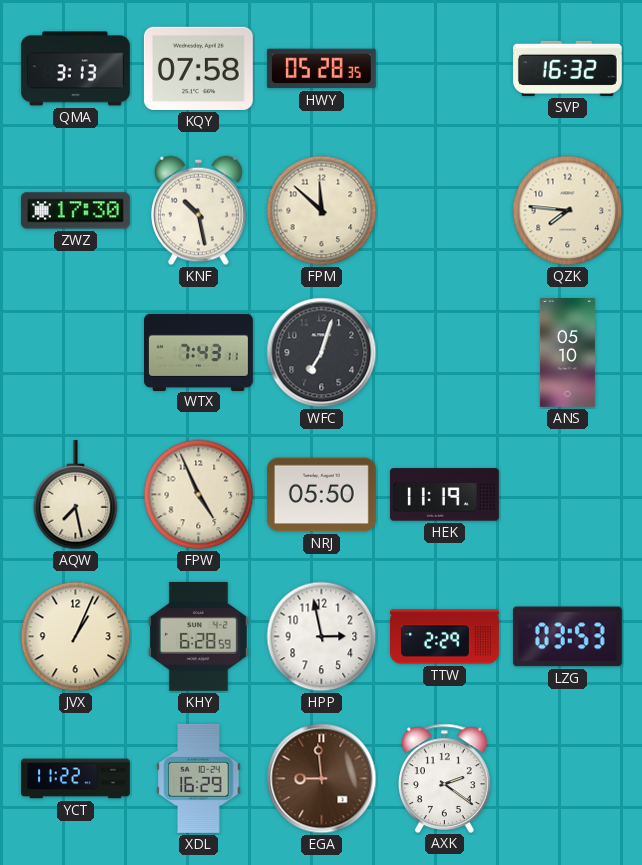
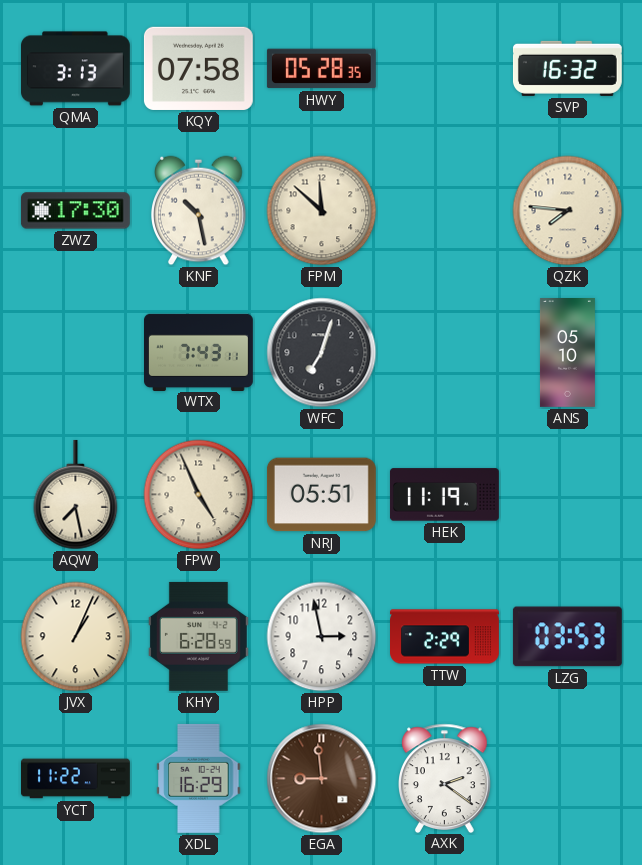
NRJ: 05:50 -> 05:51
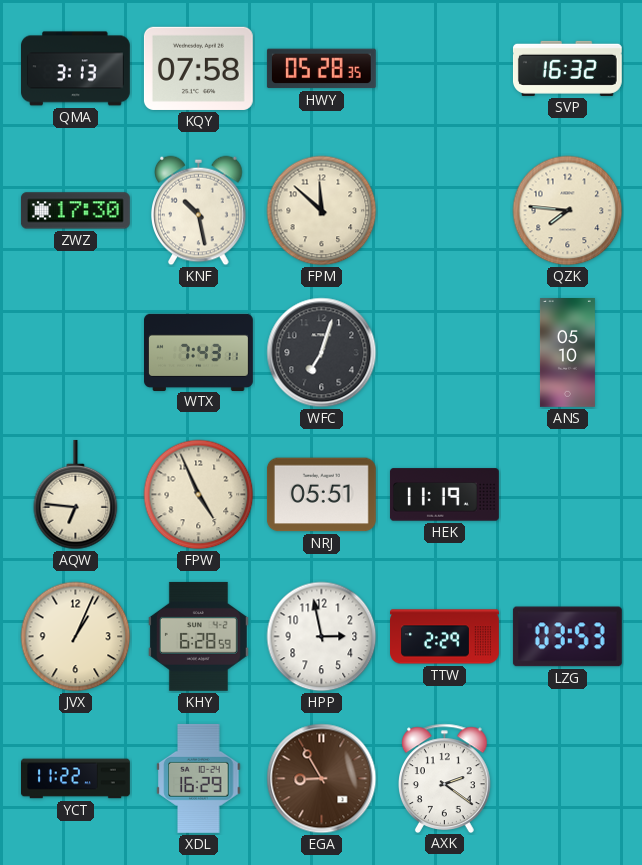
AQW: 7:28 -> 6:46
EGA: 8:59 -> 8:55
